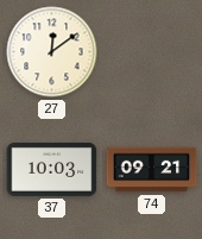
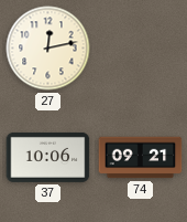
27: 12:09 -> 12:13
37: 10:03 -> 10:06
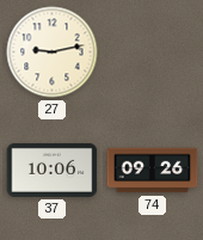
27: 12:13 -> 9:13
74: 09:21 -> 09:26
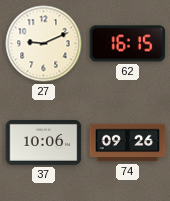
27: 9:13 -> 9:11
62: none -> 16:15
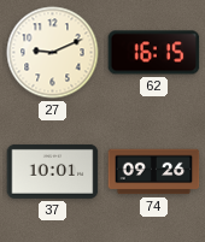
37: 10:06 -> 10:01
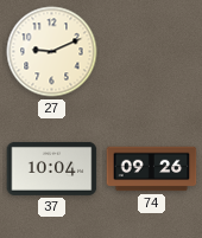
62: 16:15 -> none
37: 10:01 -> 10:04
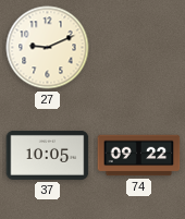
37: 10:04 -> 10:05
74: 09:26 -> 09:22
